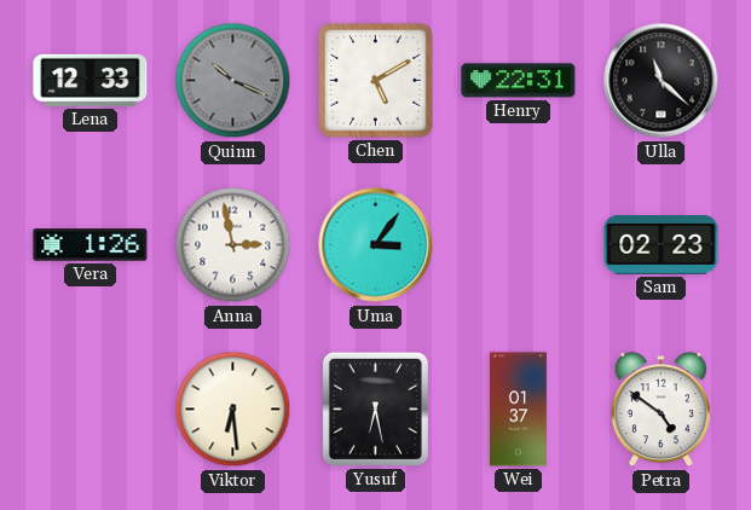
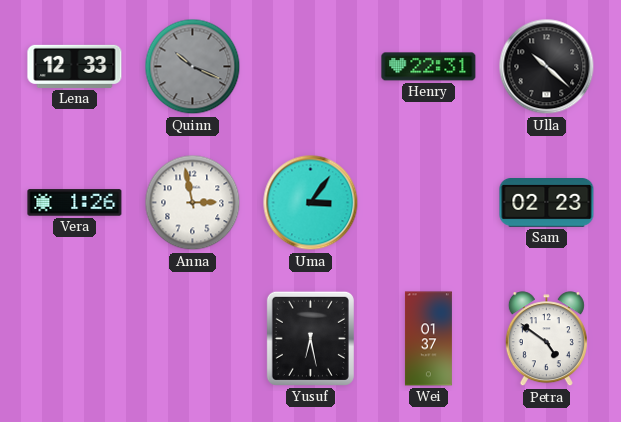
Chen: 5:10 -> none
Ulla: 11:22 -> 10:22
Viktor: 6:29 -> none
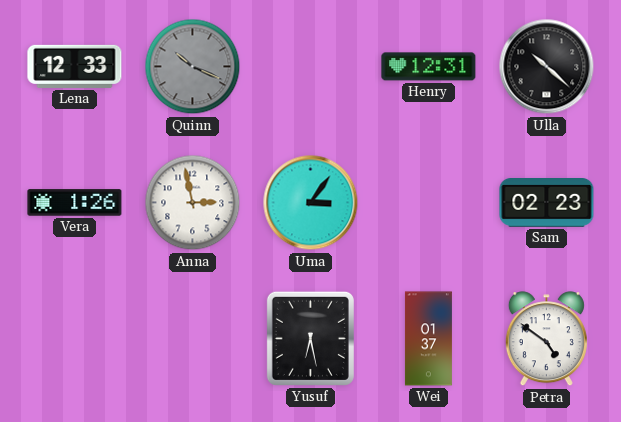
Henry: 22:31 -> 12:31
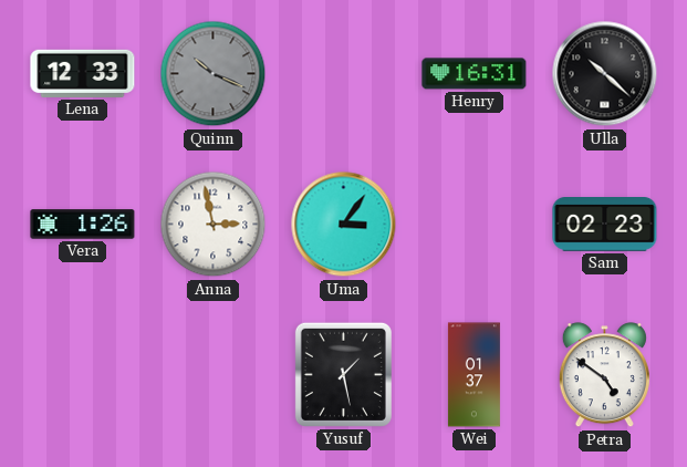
Henry: 12:31 -> 16:31
Yusuf: 6:28 -> 1:28
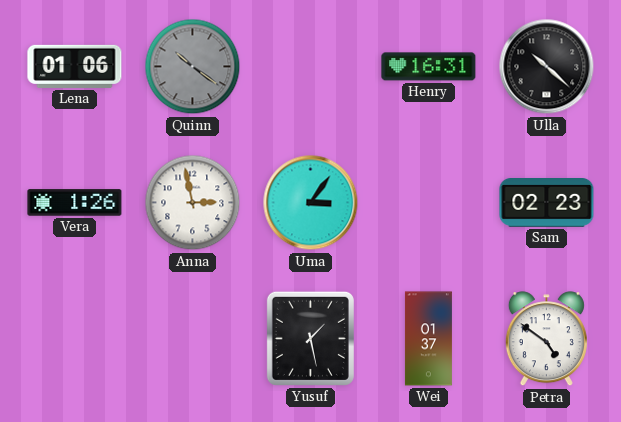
Lena: 12:33 -> 01:06
Quinn: 10:19 -> 10:21
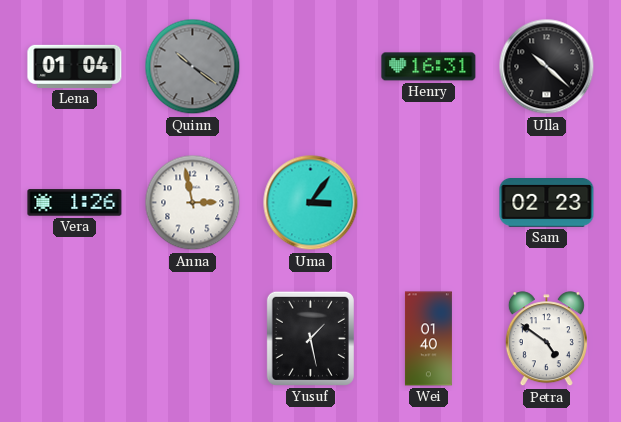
Lena: 01:06 -> 01:04
Wei: 01:37 -> 01:40
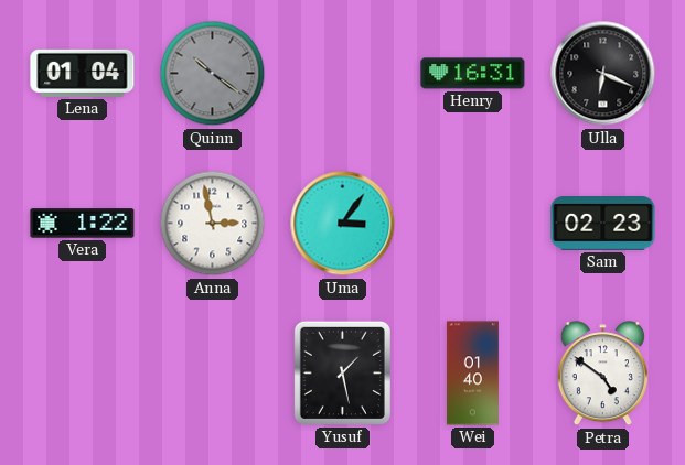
Ulla: 10:22 -> 6:19
Vera: 1:26 -> 1:22
